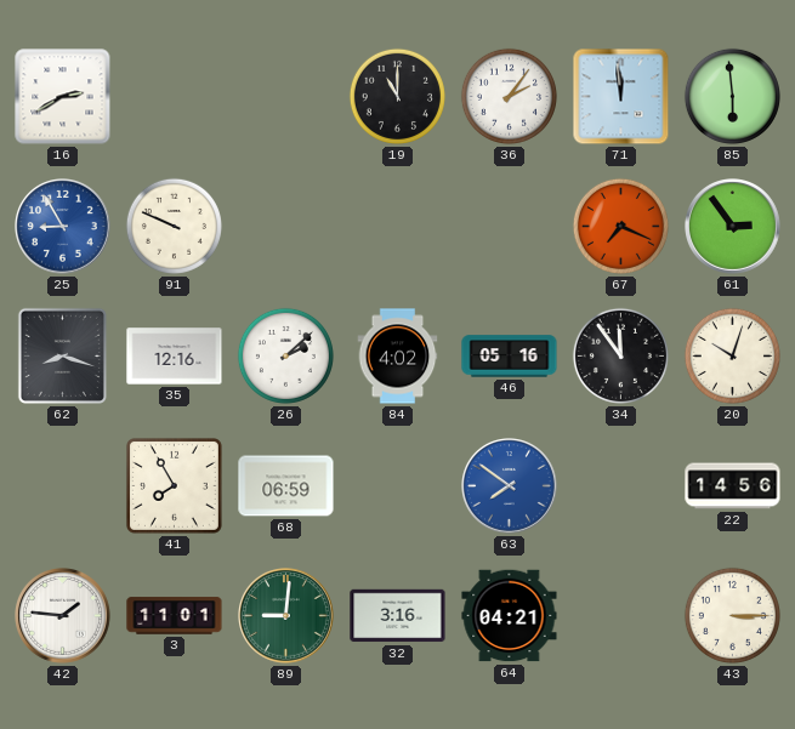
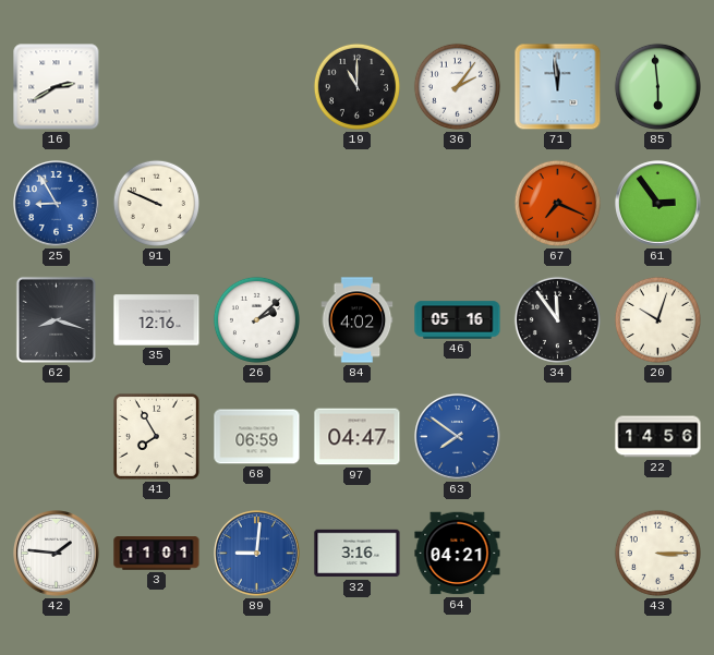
97: none -> 04:47
89 dial: green -> blue
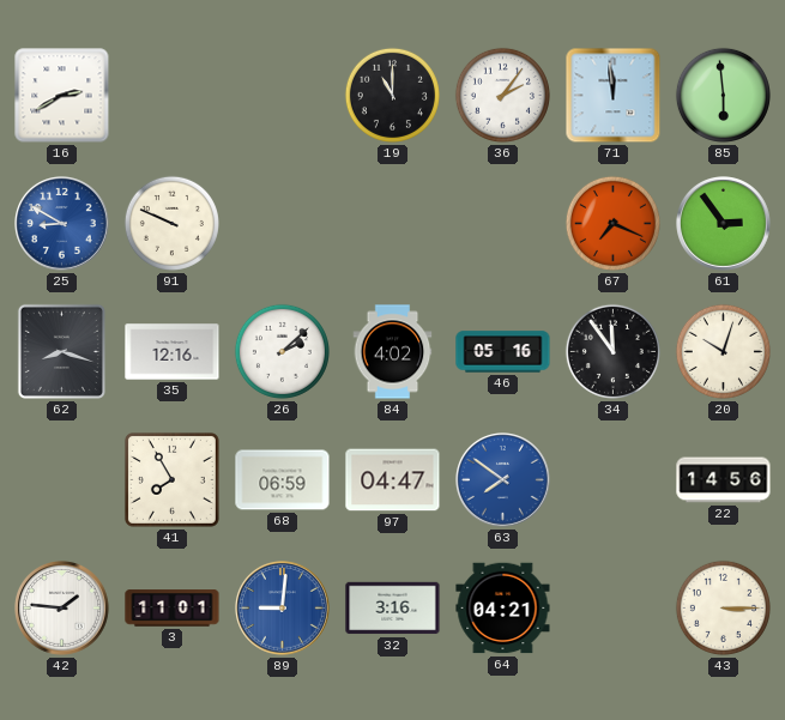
25: 8:55 -> 8:50
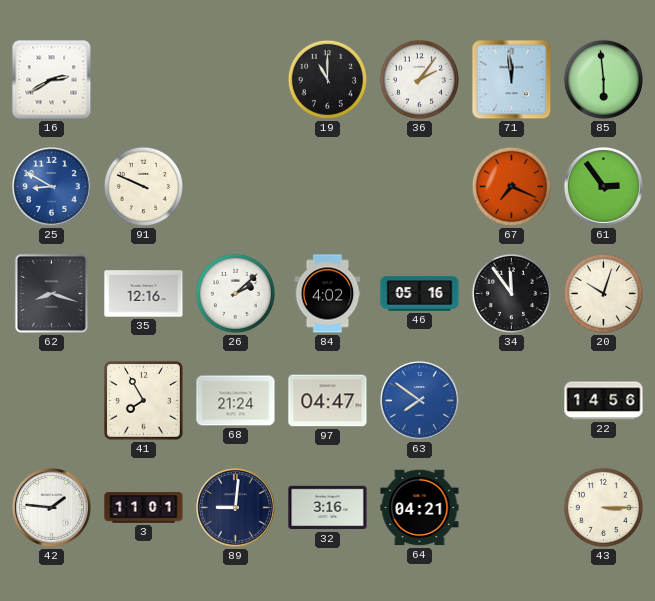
68: 06:59 -> 21:24
89 dial: blue -> navy
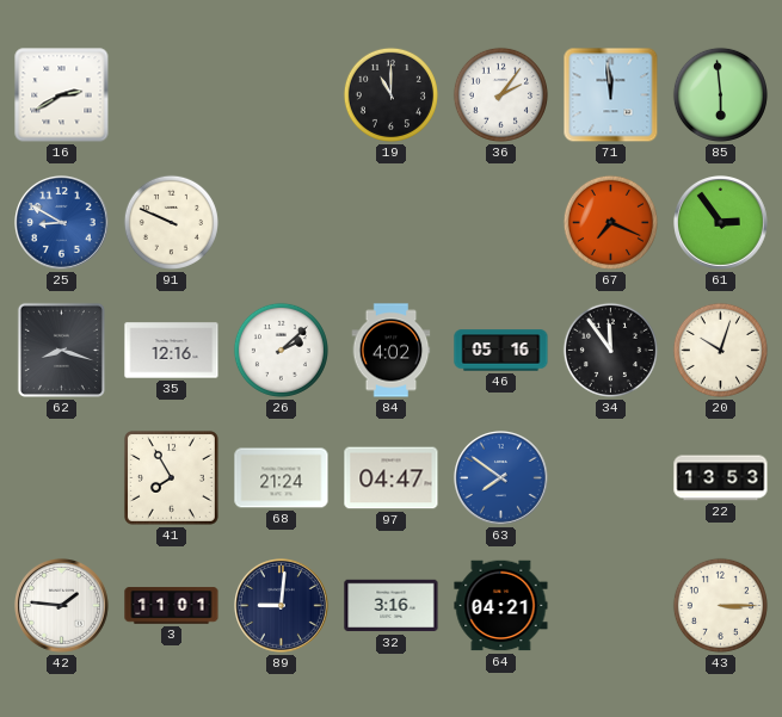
22: 14:56 -> 13:53
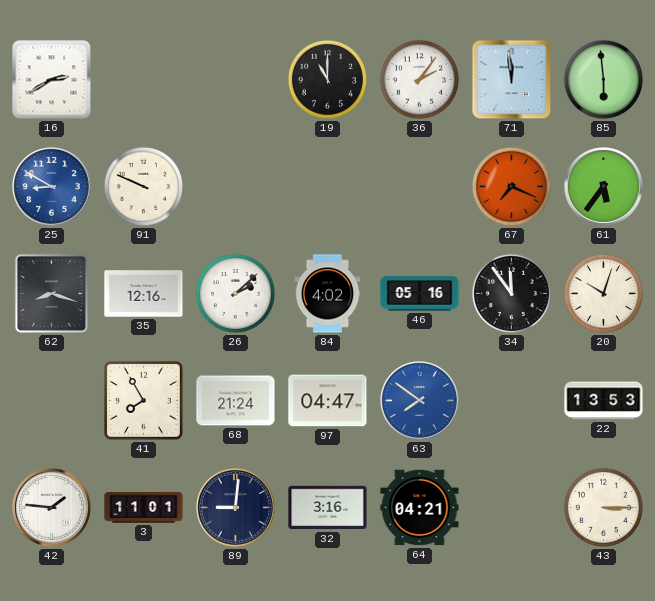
61: 2:54 -> 5:36
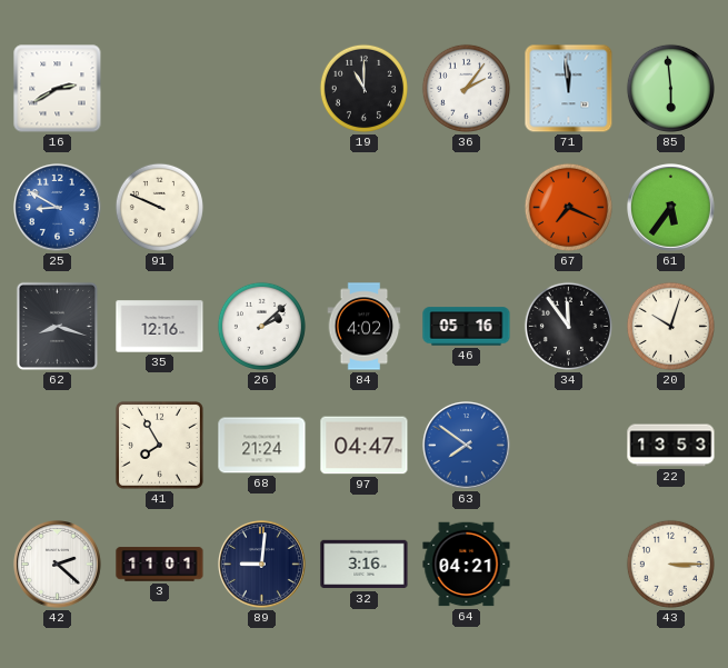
42: 1:46 -> 2:22
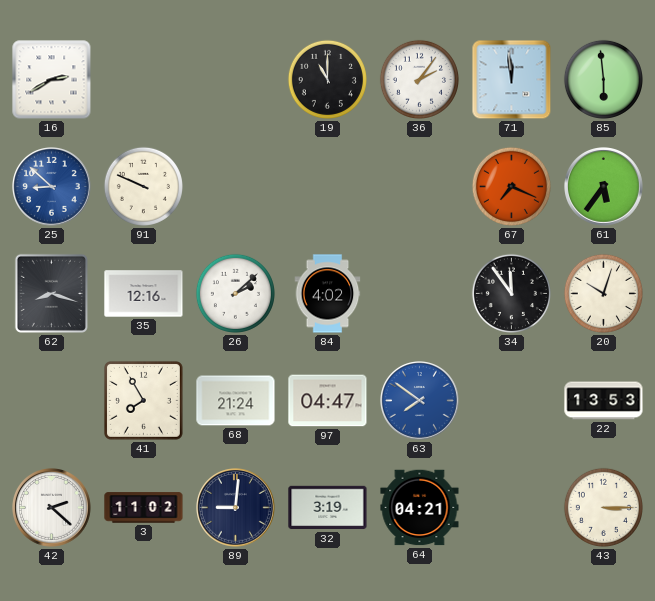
25: 8:50 -> 8:52
46: 05:16 -> none
3: 11:01 -> 11:02
32: 3:16 -> 3:19
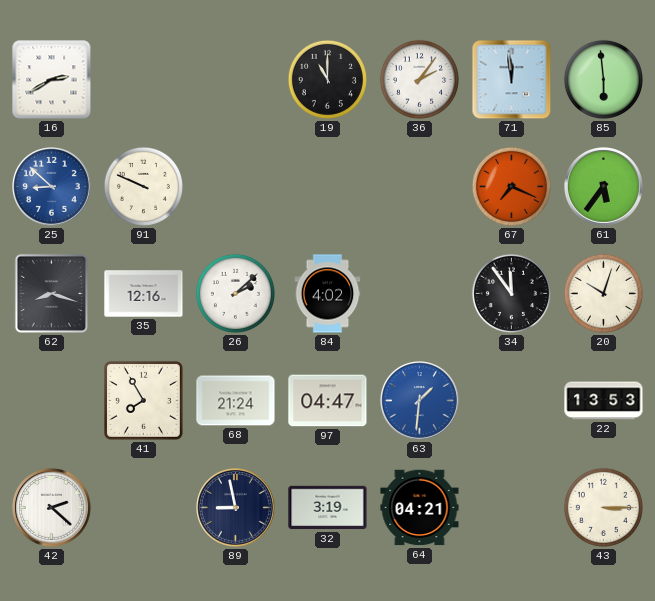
63: 7:51 -> 1:31
3: 11:02 -> none
89: 9:01 -> 8:58
